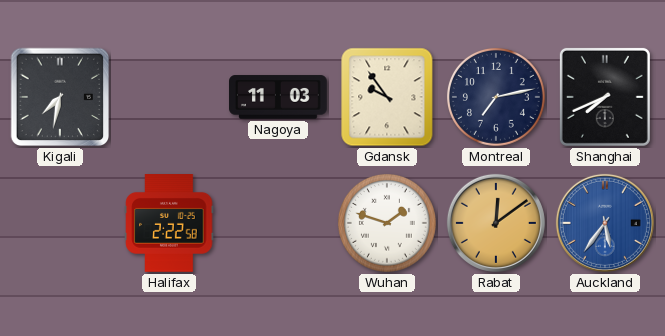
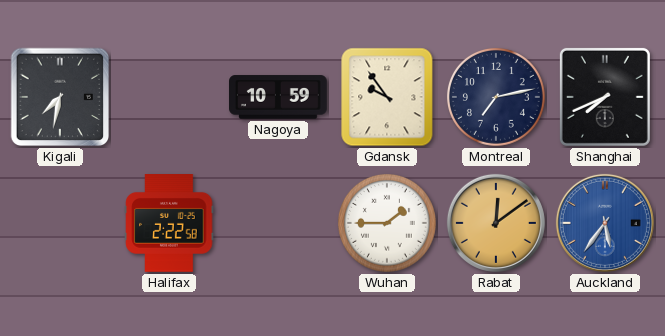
Nagoya: 11:03 -> 10:59
Wuhan: 1:48 -> 1:45
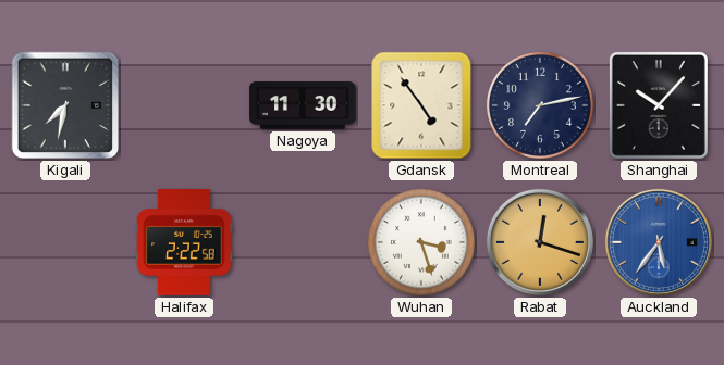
Nagoya: 10:59 -> 11:30
Gdansk: 9:54 -> 4:54
Shanghai: 7:41 -> 10:07
Wuhan: 1:45 -> 3:27
Rabat: 12:09 -> 12:18
